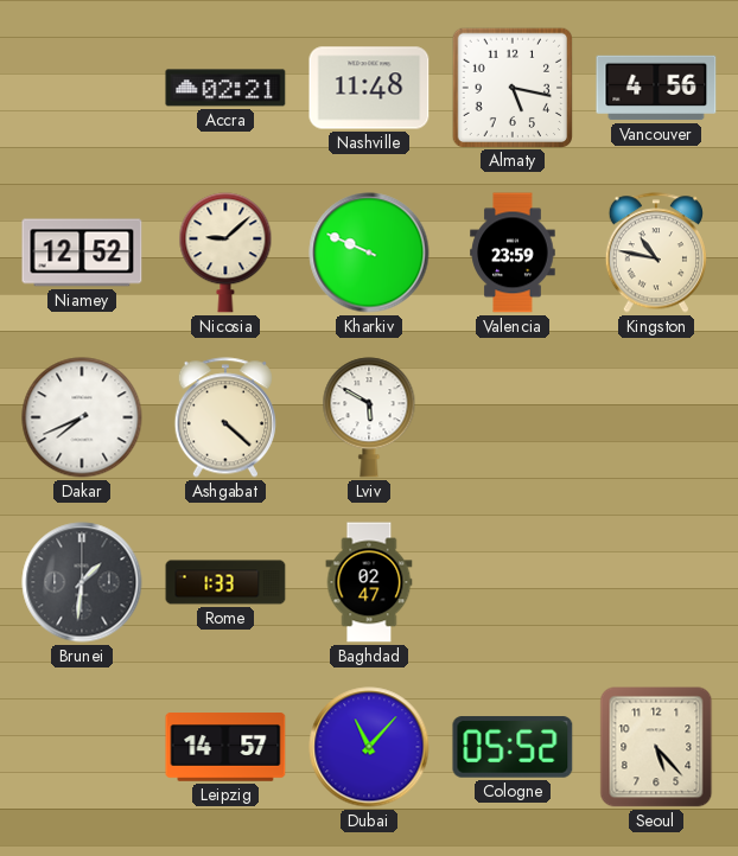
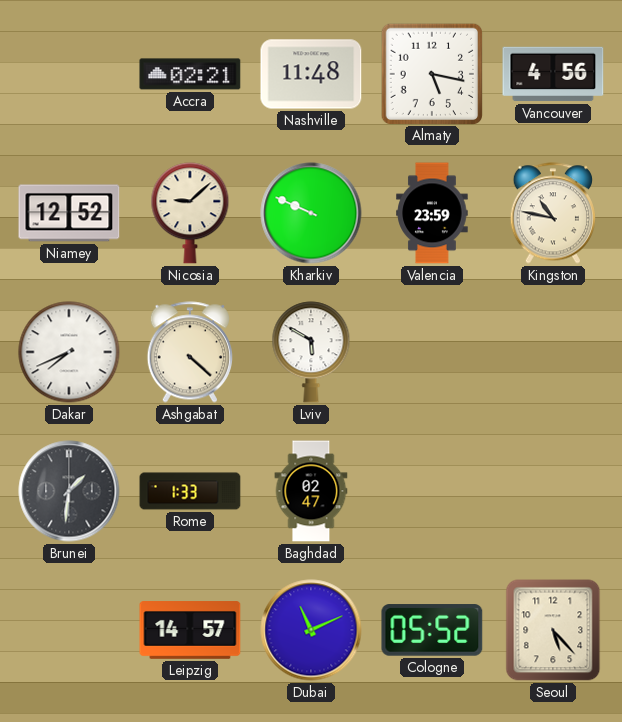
Dubai: 11:07 -> 11:11
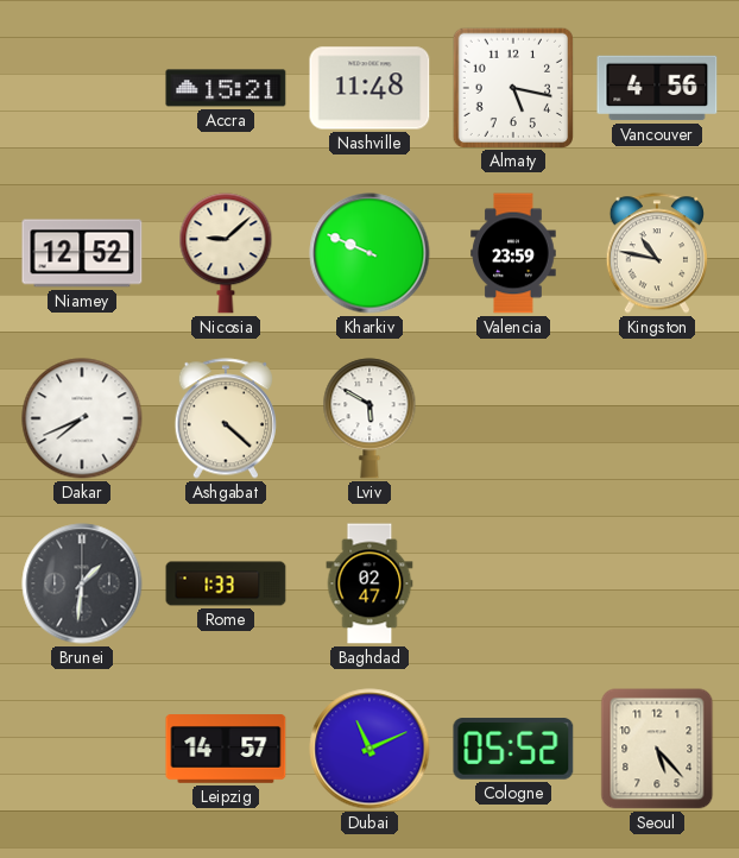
Accra: 02:21 -> 15:21
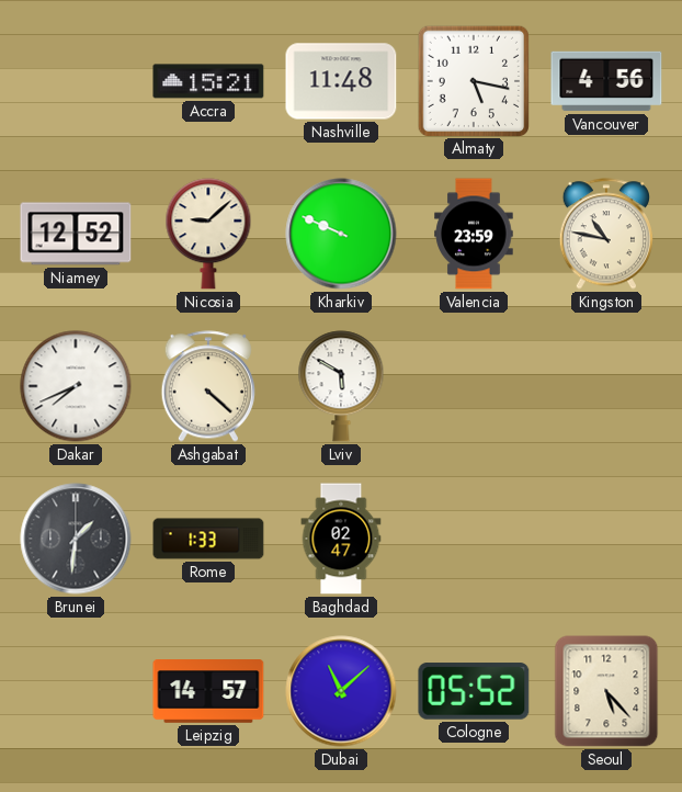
Dubai: 11:11 -> 11:08
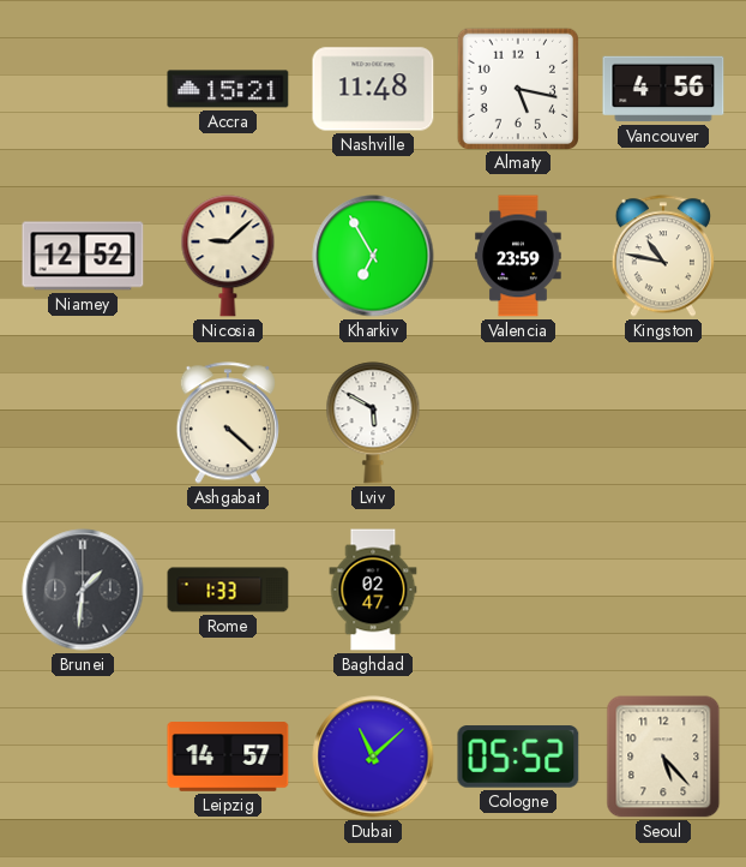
Kharkiv: 9:49 -> 6:55
Dakar: 7:41 -> none
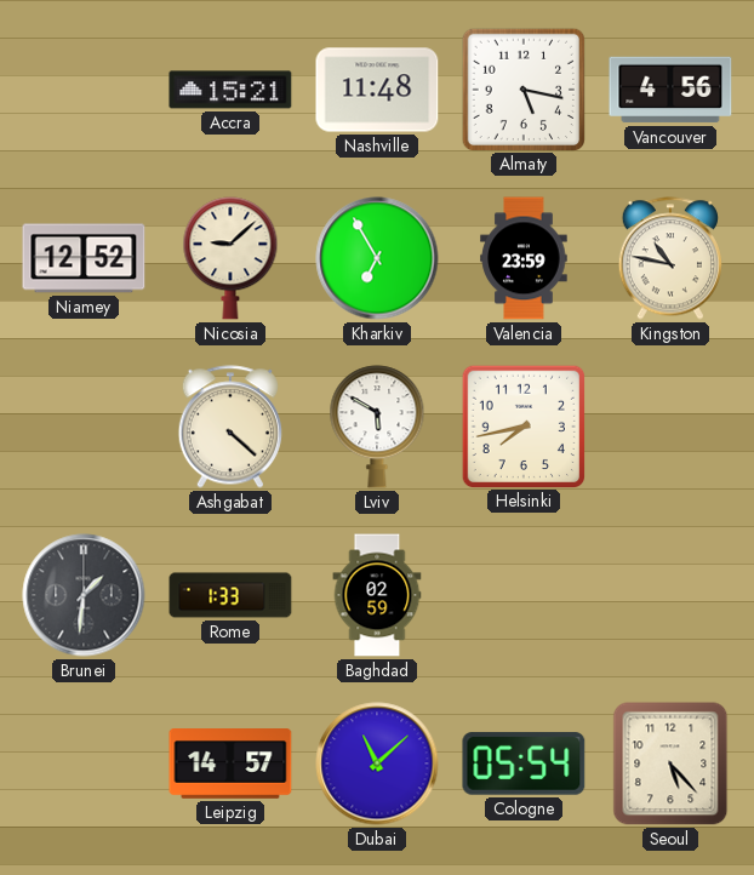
Helsinki: none -> 7:43
Baghdad: 02:47 -> 02:59
Cologne: 05:52 -> 05:54
